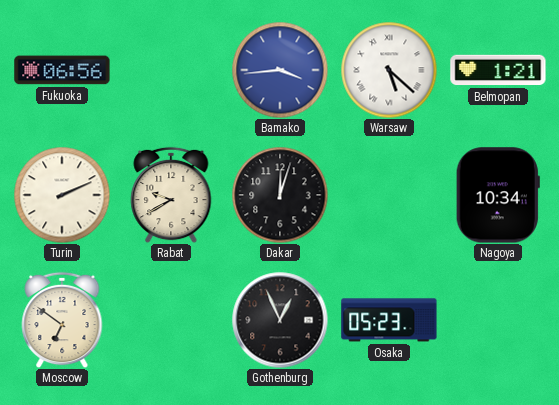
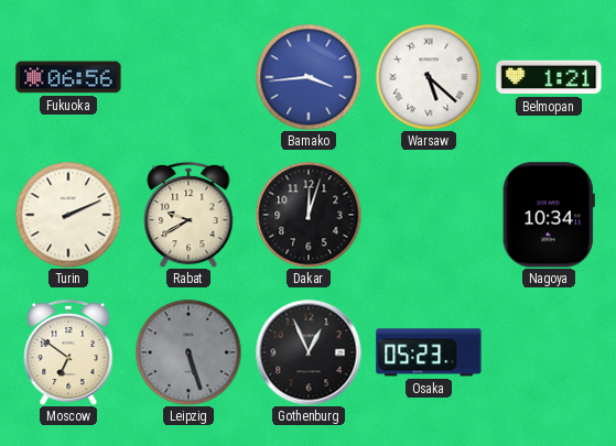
Leipzig: none -> 5:27
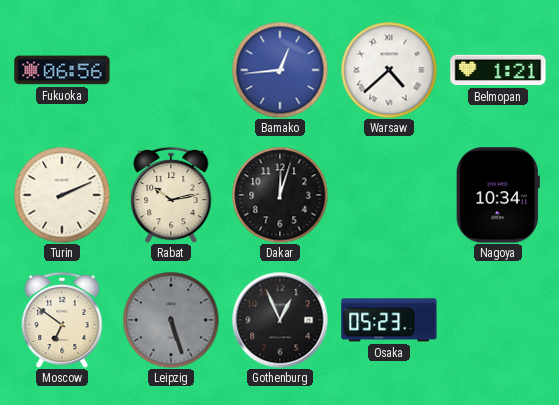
Bamako: 3:44 -> 12:44
Warsaw: 5:22 -> 4:38
Rabat: 9:40 -> 10:13
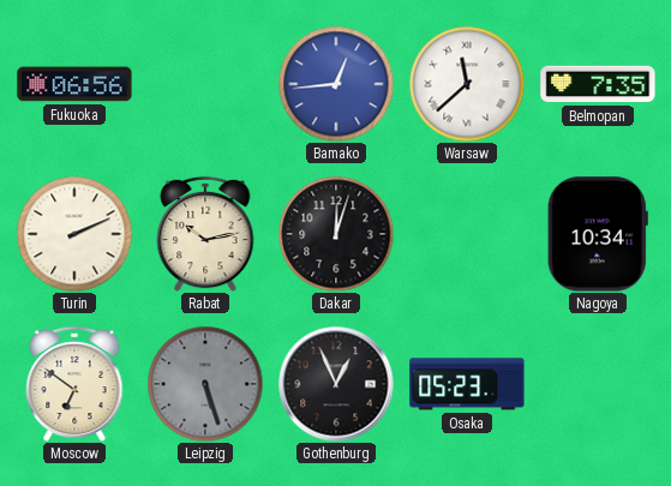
Warsaw: 4:38 -> 11:38
Belmopan: 1:21 -> 7:35
